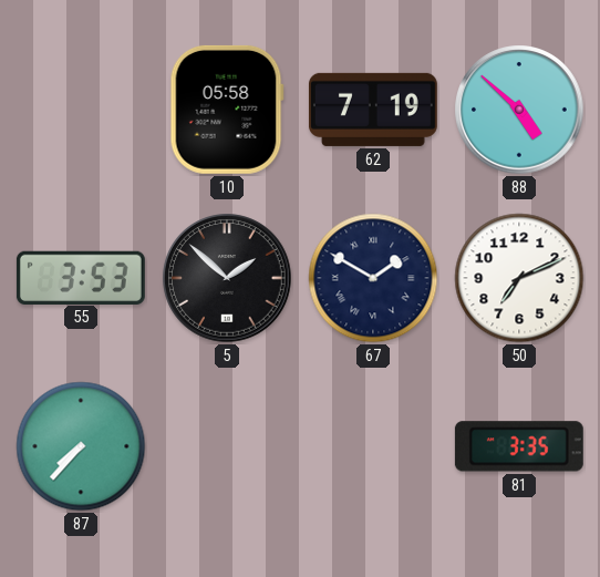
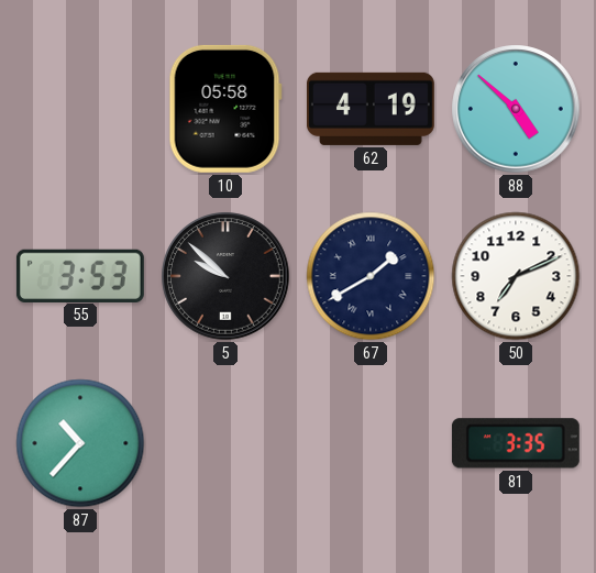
62: 7:19 -> 4:19
5: 1:52 -> 9:52
67: 1:50 -> 1:40
87: 7:37 -> 10:37
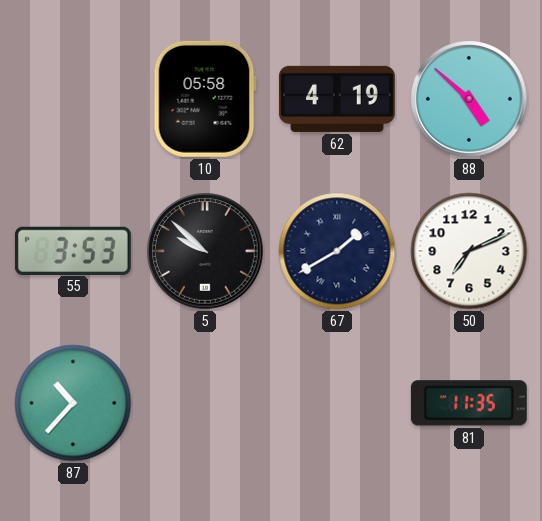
81: 3:35 -> 11:35
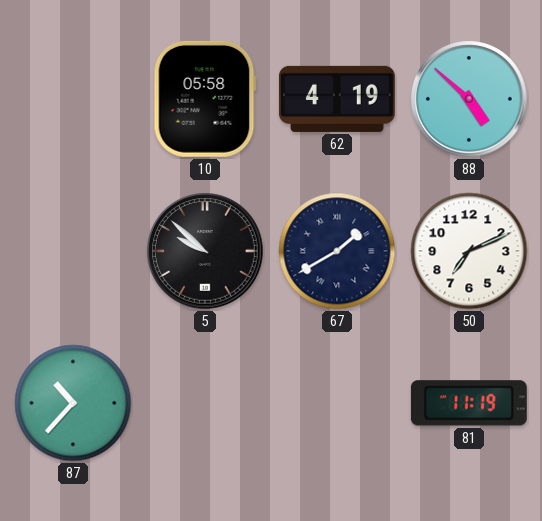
55: 3:53 -> none
81: 11:35 -> 11:19
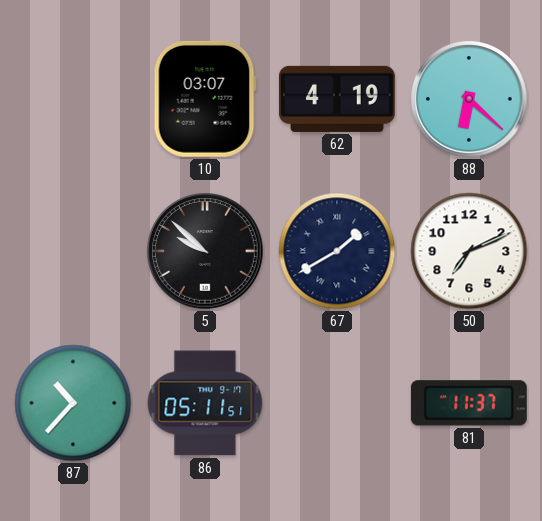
10: 05:58 -> 03:07
88: 4:52 -> 6:22
86: none -> 05:11
81: 11:19 -> 11:37
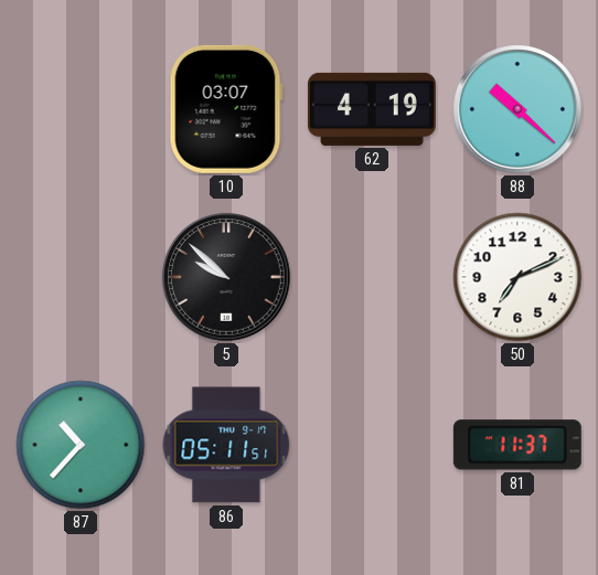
88: 6:22 -> 10:22
67: 1:40 -> none
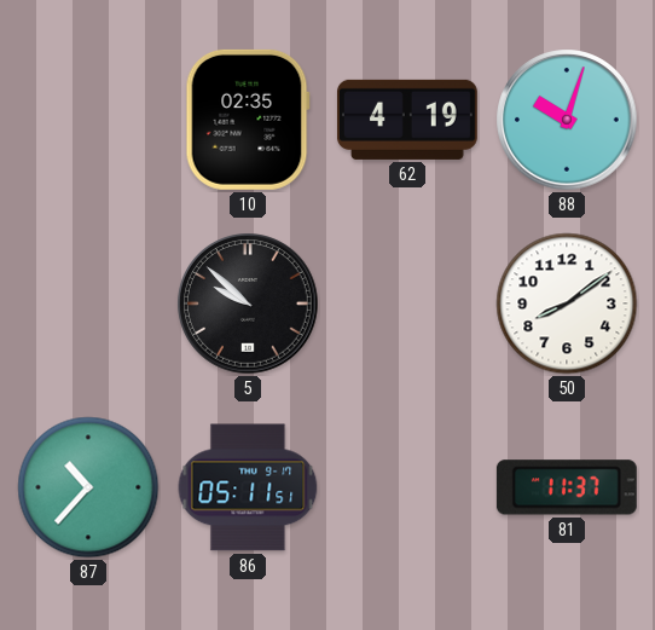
10: 03:07 -> 02:35
88: 10:22 -> 10:03
50: 7:11 -> 8:09
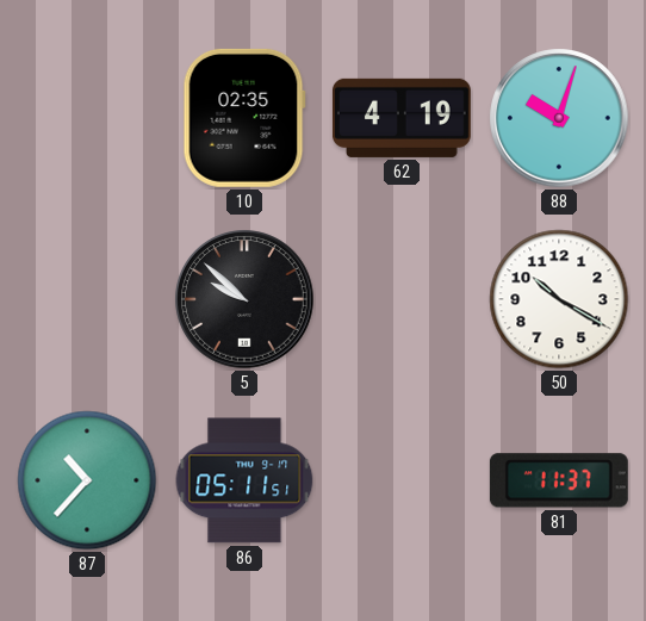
50: 8:09 -> 10:20
